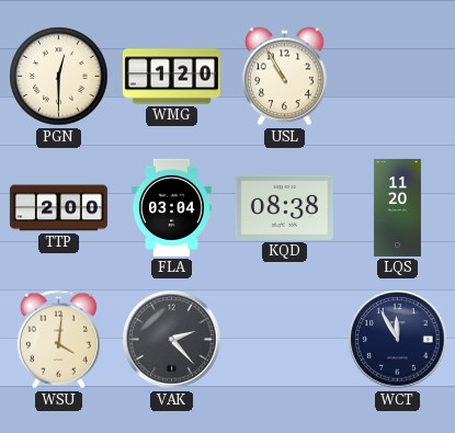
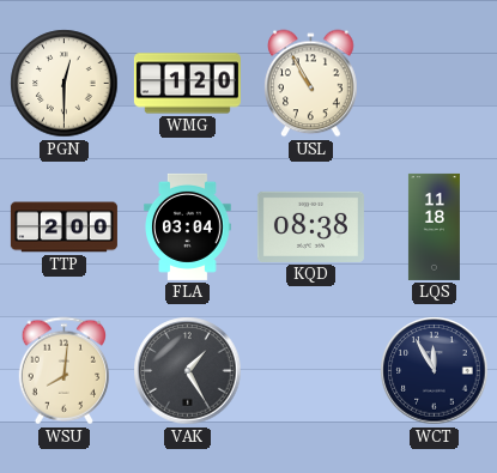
LQS: 11:20 -> 11:18
WSU: 4:01 -> 8:01
VAK: 2:23 -> 1:25
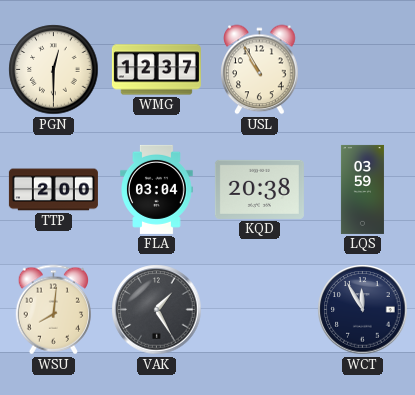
WMG: 1:20 -> 12:37
KQD: 08:38 -> 20:38
LQS: 11:18 -> 03:59
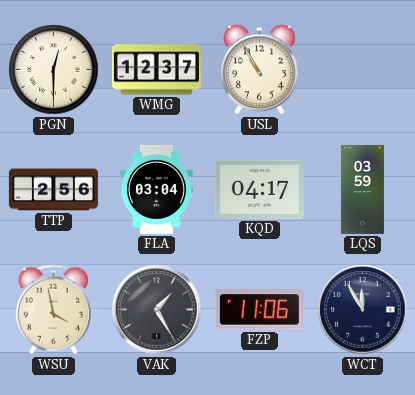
TTP: 2:00 -> 2:56
KQD: 20:38 -> 04:17
WSU: 8:01 -> 3:58
FZP: none -> 11:06
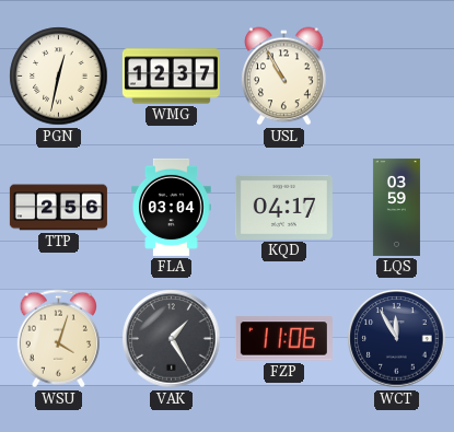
PGN: 12:30 -> 12:32
WSU: 3:58 -> 4:03
